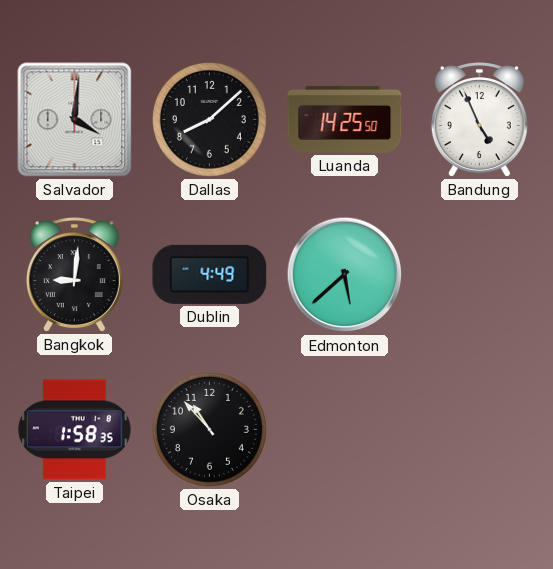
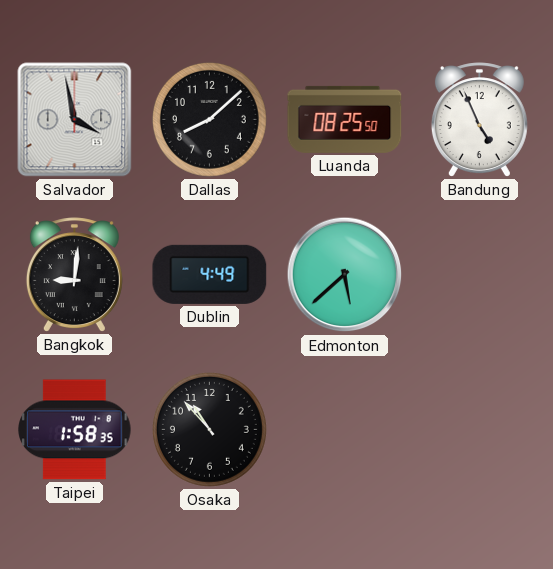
Salvador: 4:01 -> 3:58
Luanda: 14:25 -> 08:25
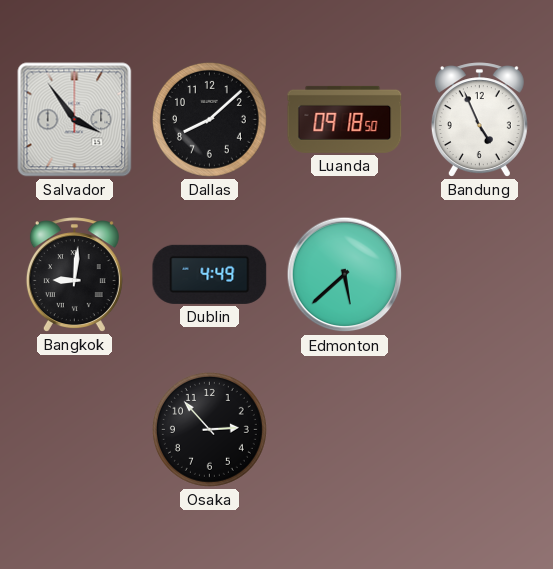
Salvador: 3:58 -> 3:54
Luanda: 08:25 -> 09:18
Taipei: 1:58 -> none
Osaka: 10:53 -> 2:53
